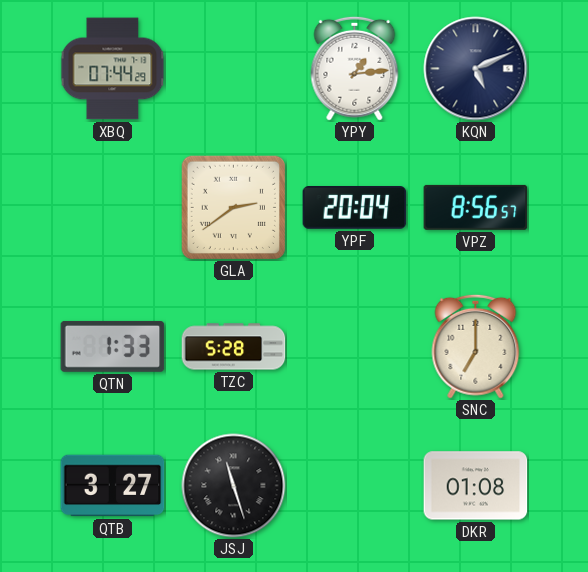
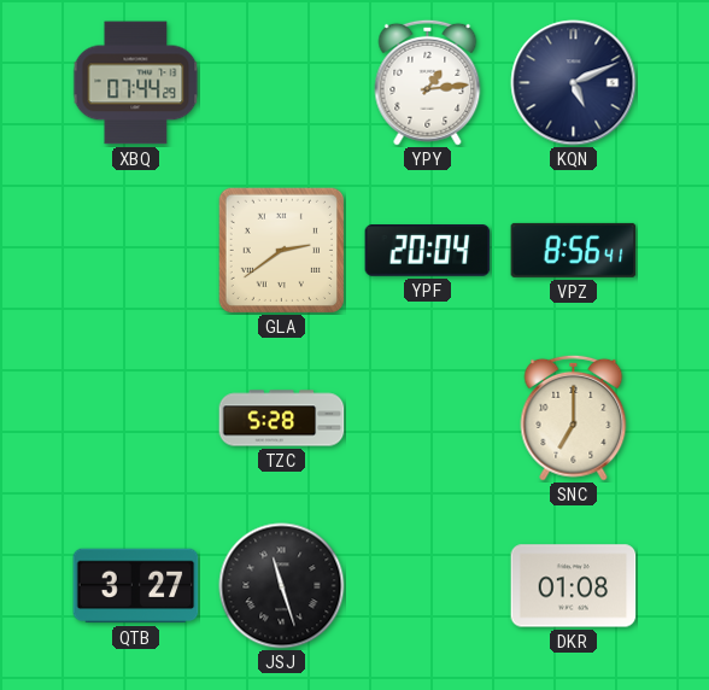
VPZ: 8:56:57 -> 8:56:41
QTN: 1:33 -> none
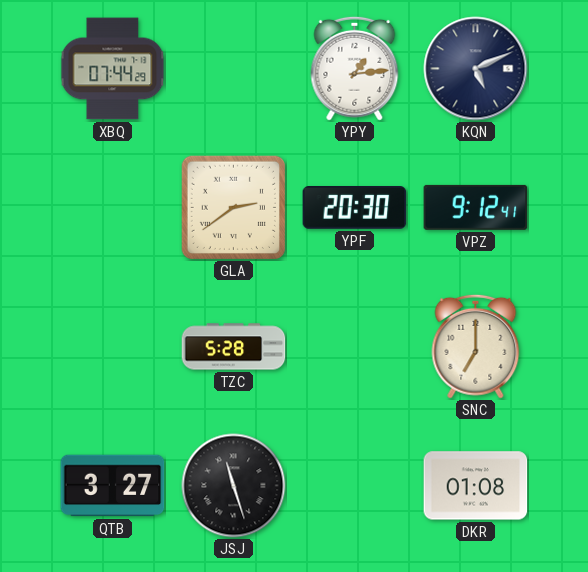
YPF: 20:04 -> 20:30
VPZ: 8:56 -> 9:12
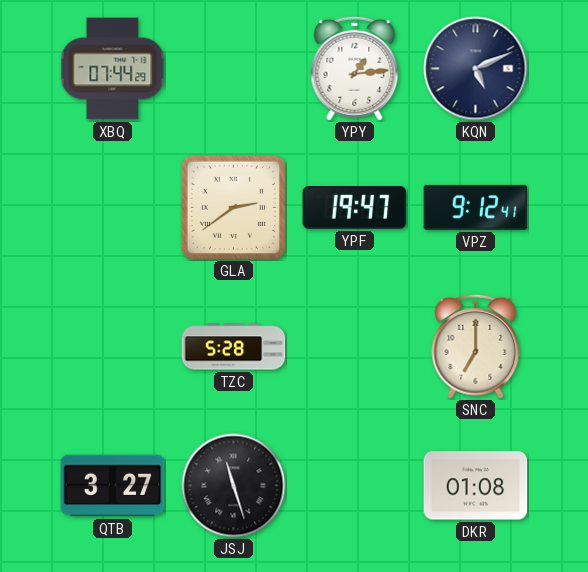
YPF: 20:30 -> 19:47
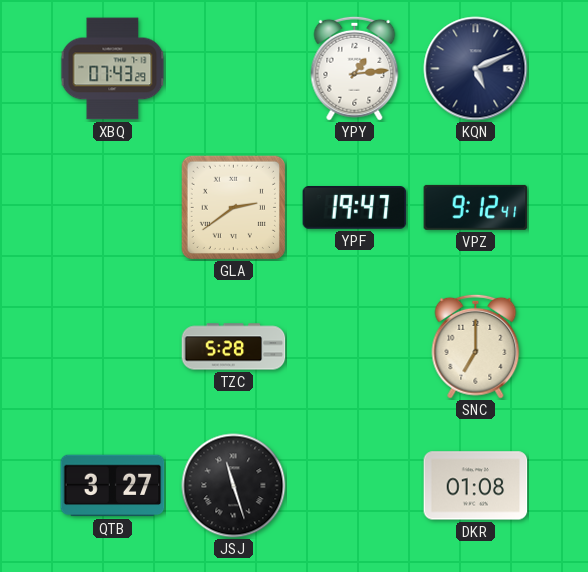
XBQ: 07:44 -> 07:43
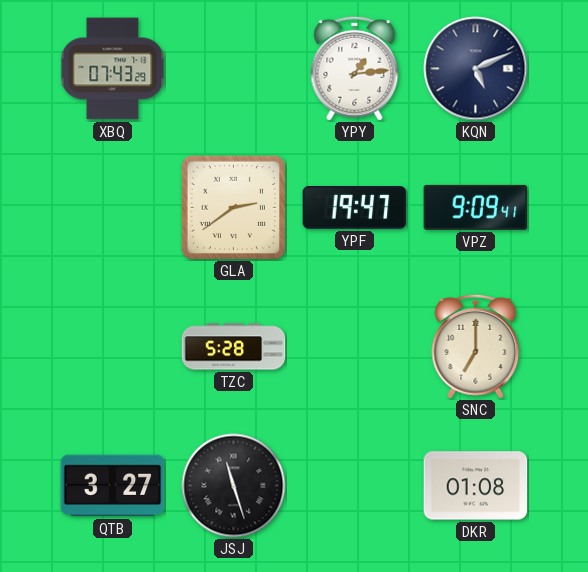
VPZ: 9:12 -> 9:09
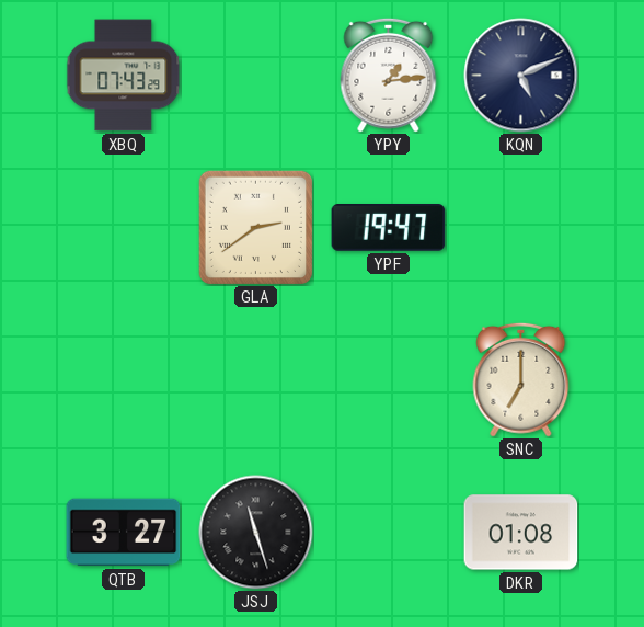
VPZ: 9:09 -> none
TZC: 5:28 -> none
